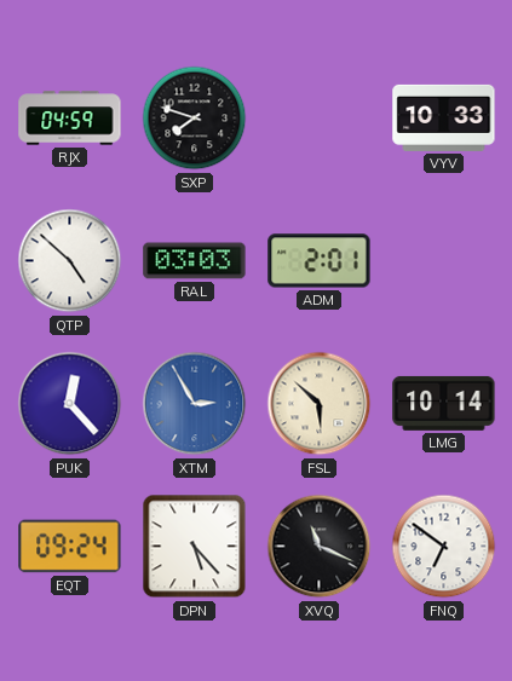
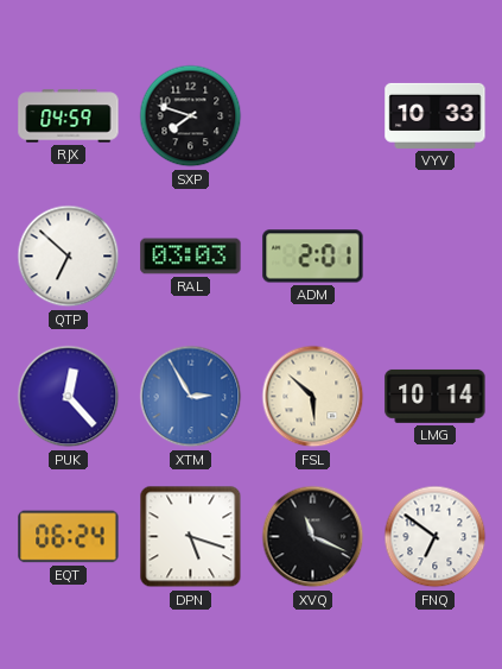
QTP: 4:52 -> 6:52
EQT: 09:24 -> 06:24
DPN: 5:23 -> 5:18
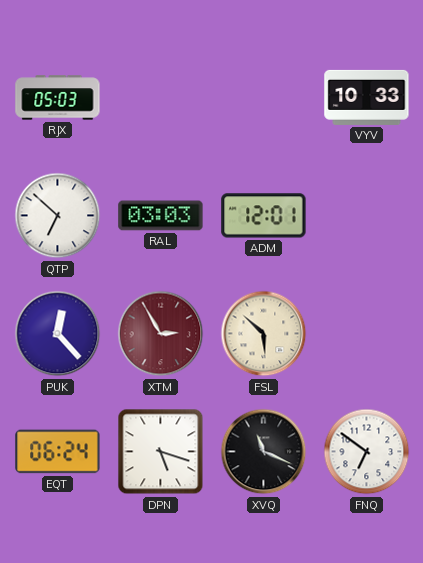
RJX: 04:59 -> 05:03
SXP: 7:48 -> none
ADM: 2:01 -> 12:01
XTM dial: blue -> burgundy
LMG: 10:14 -> none
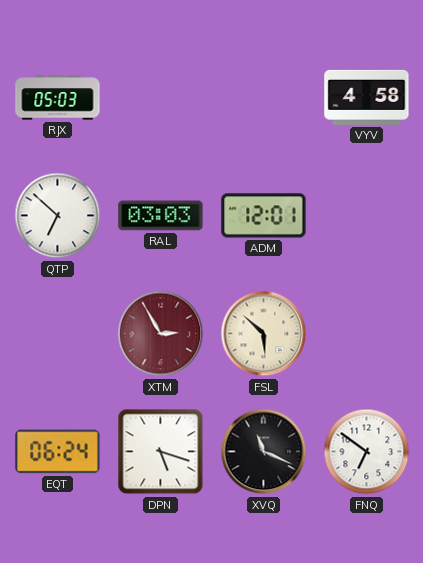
VYV: 10:33 -> 4:58
PUK: 12:23 -> none
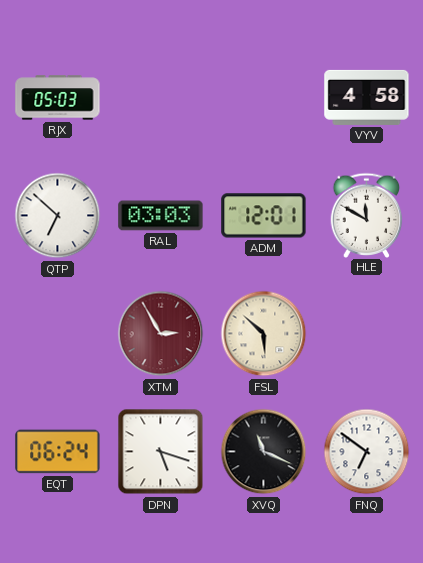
HLE: none -> 11:50
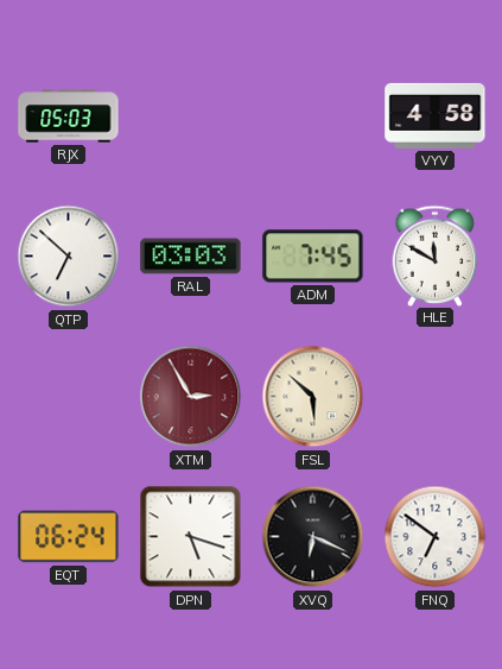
ADM: 12:01 -> 7:45
XVQ: 11:19 -> 6:19
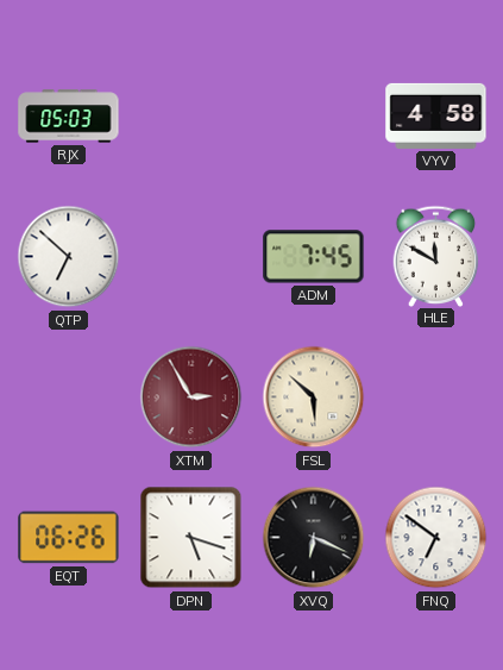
RAL: 03:03 -> none
EQT: 06:24 -> 06:26
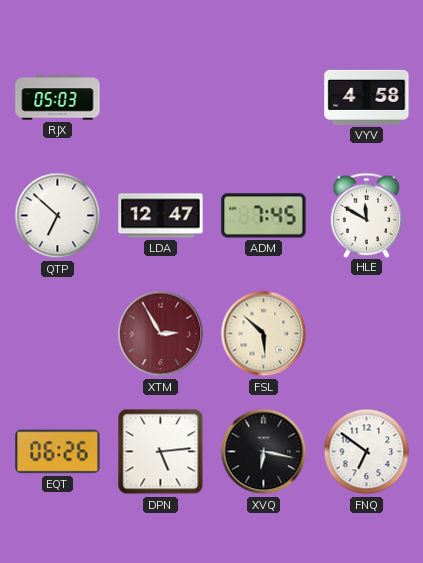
LDA: none -> 12:47
DPN: 5:18 -> 5:14
XVQ: 6:19 -> 6:17
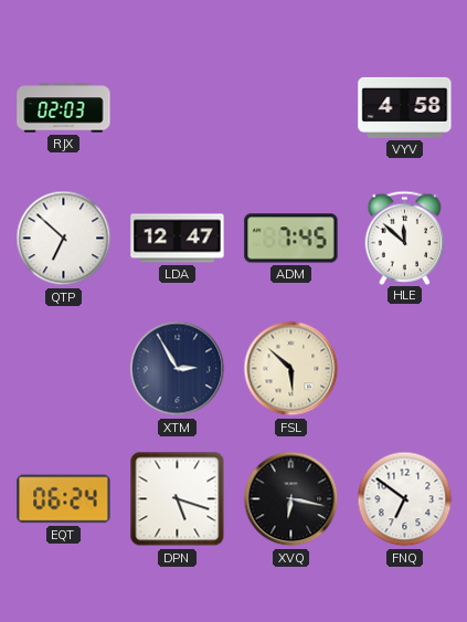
RJX: 05:03 -> 02:03
HLE: 11:50 -> 11:52
XTM dial: burgundy -> navy
EQT: 06:26 -> 06:24
DPN: 5:14 -> 5:18
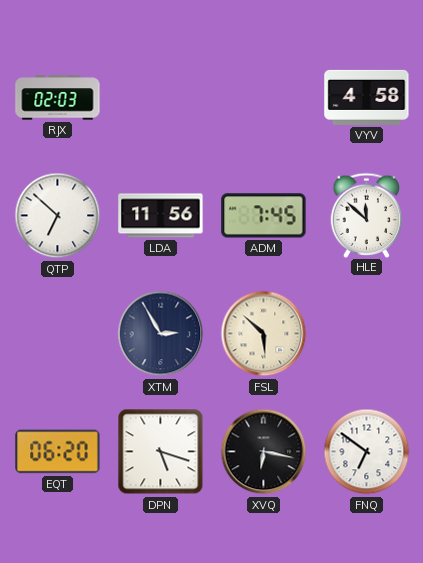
LDA: 12:47 -> 11:56
EQT: 06:24 -> 06:20
